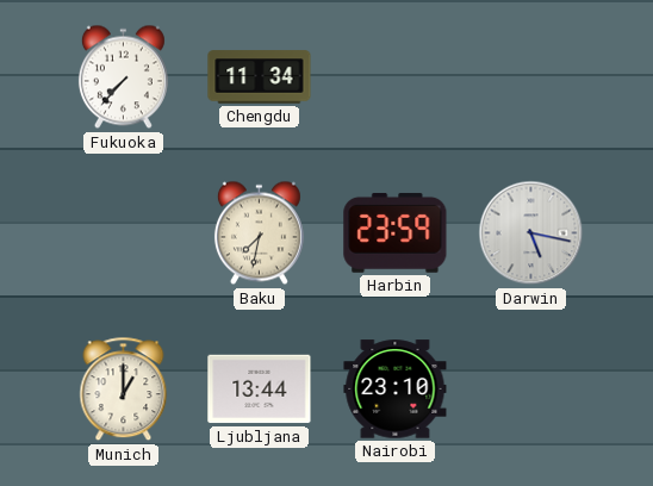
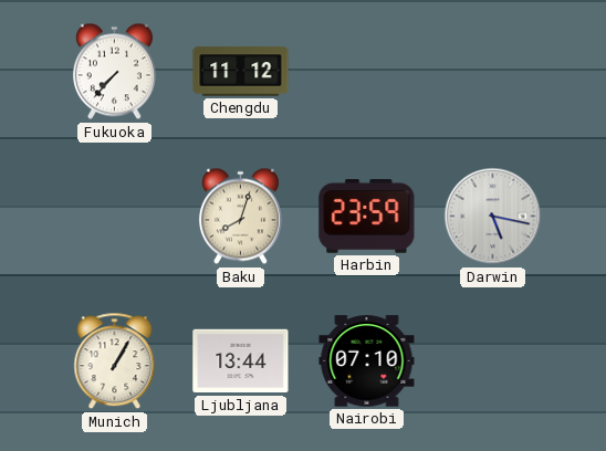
Chengdu: 11:34 -> 11:12
Baku: 7:32 -> 8:03
Munich: 1:00 -> 1:05
Nairobi: 23:10 -> 07:10
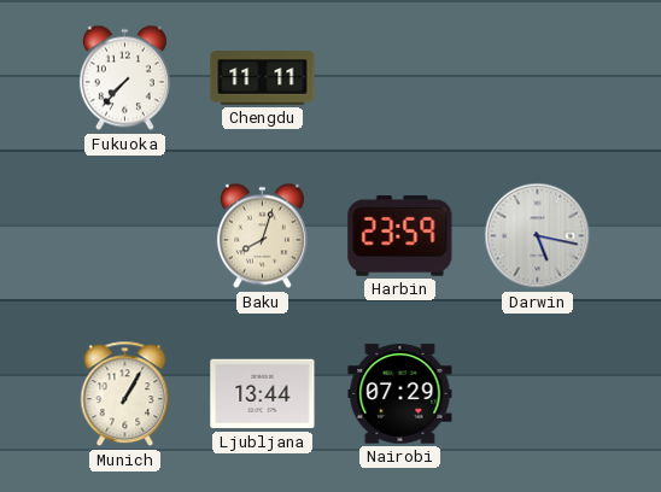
Chengdu: 11:12 -> 11:11
Nairobi: 07:10 -> 07:29
